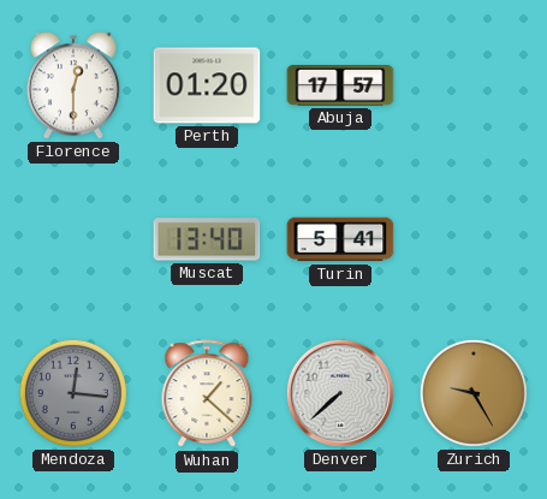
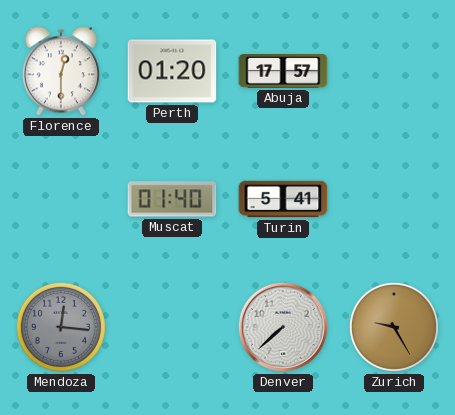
Muscat: 13:40 -> 01:40
Wuhan: 1:22 -> none
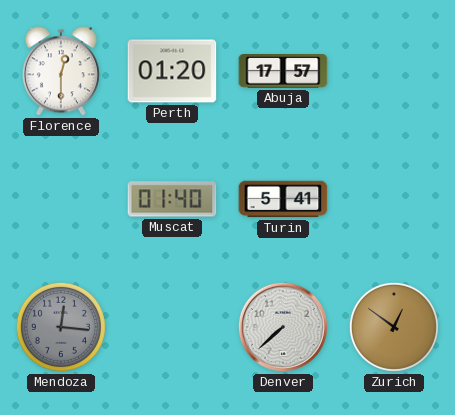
Zurich: 9:25 -> 12:51
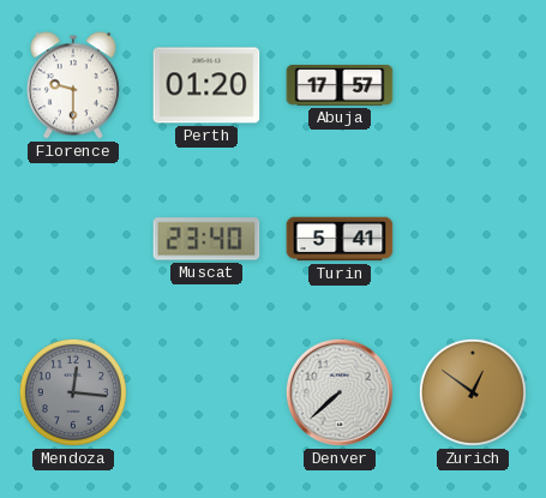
Florence: 12:30 -> 9:30
Muscat: 01:40 -> 23:40
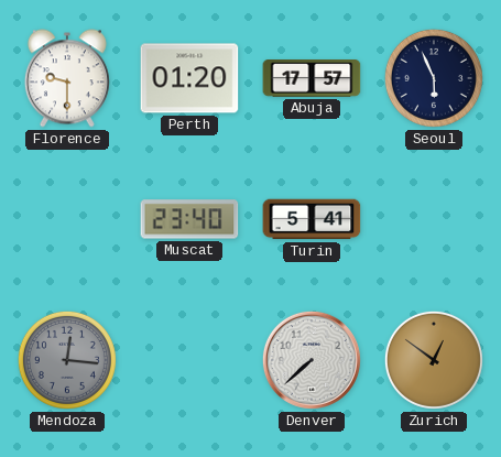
Seoul: none -> 5:56
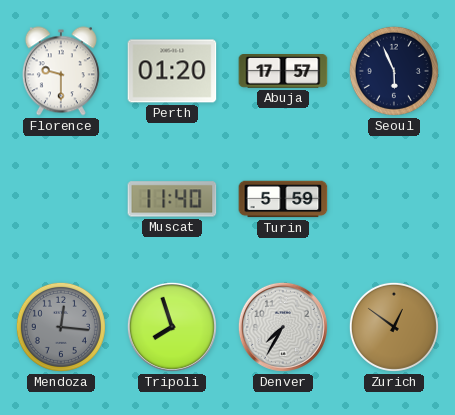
Muscat: 23:40 -> 11:40
Turin: 5:41 -> 5:59
Tripoli: none -> 7:57
Denver: 7:38 -> 7:35
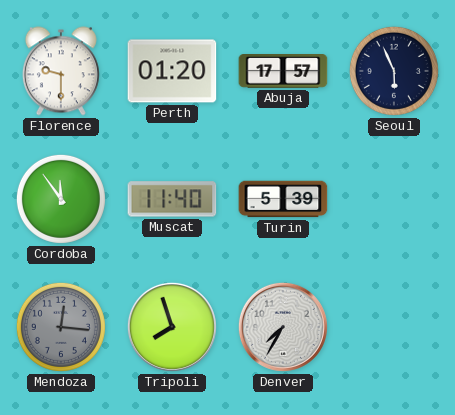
Cordoba: none -> 11:54
Turin: 5:59 -> 5:39
Zurich: 12:51 -> none
